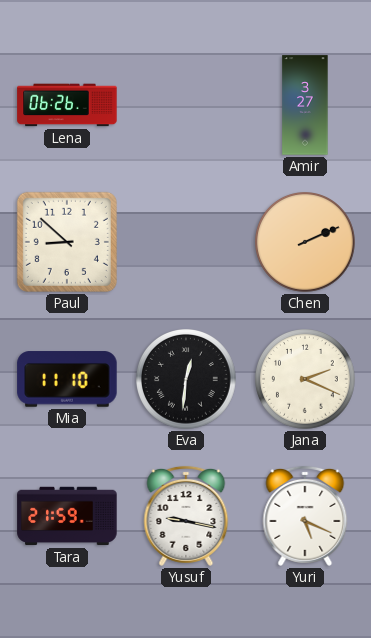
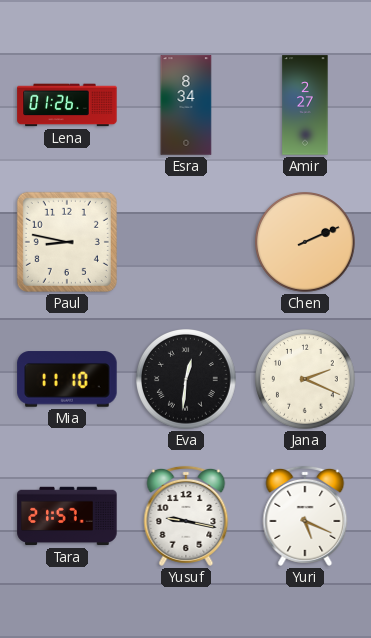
Lena: 06:26 -> 01:26
Esra: none -> 8:34
Amir: 3:27 -> 2:27
Paul: 8:52 -> 8:47
Tara: 21:59 -> 21:57
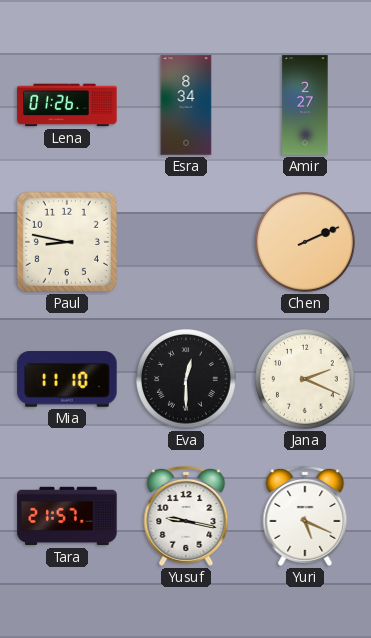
Eva: 12:31 -> 12:30
